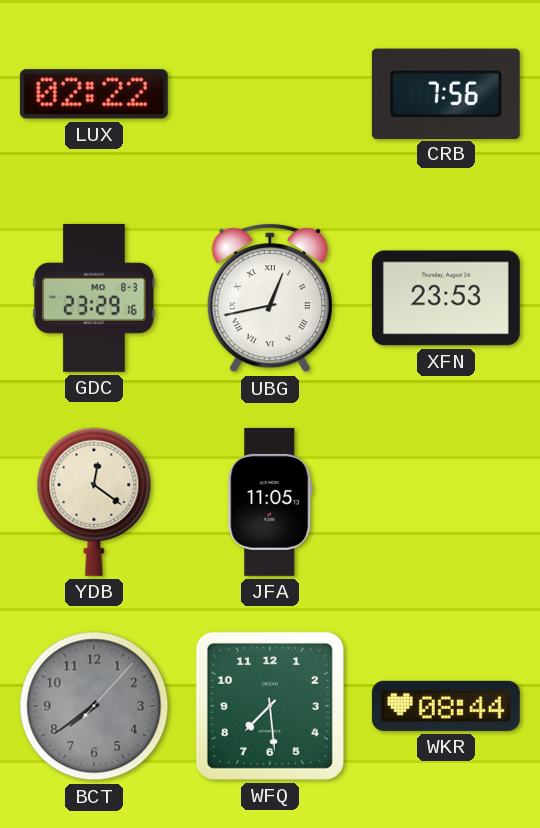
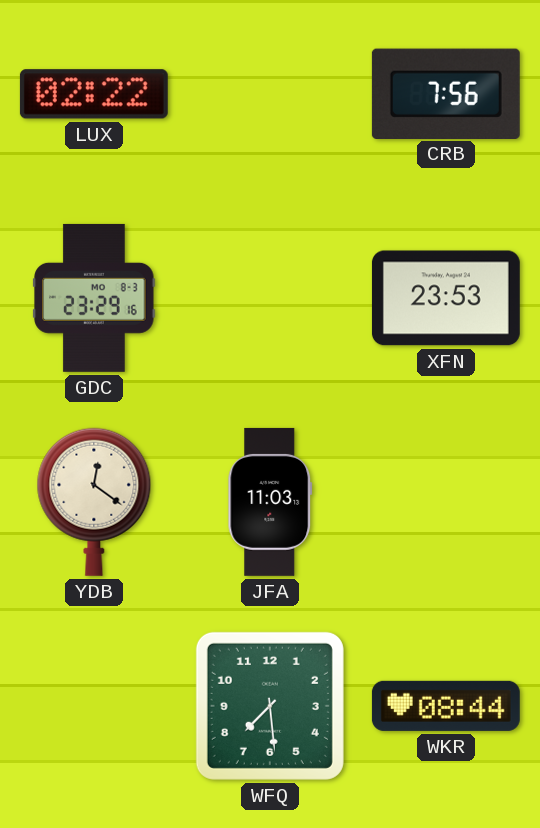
UBG: 12:43 -> none
JFA: 11:05 -> 11:03
BCT: 7:39 -> none
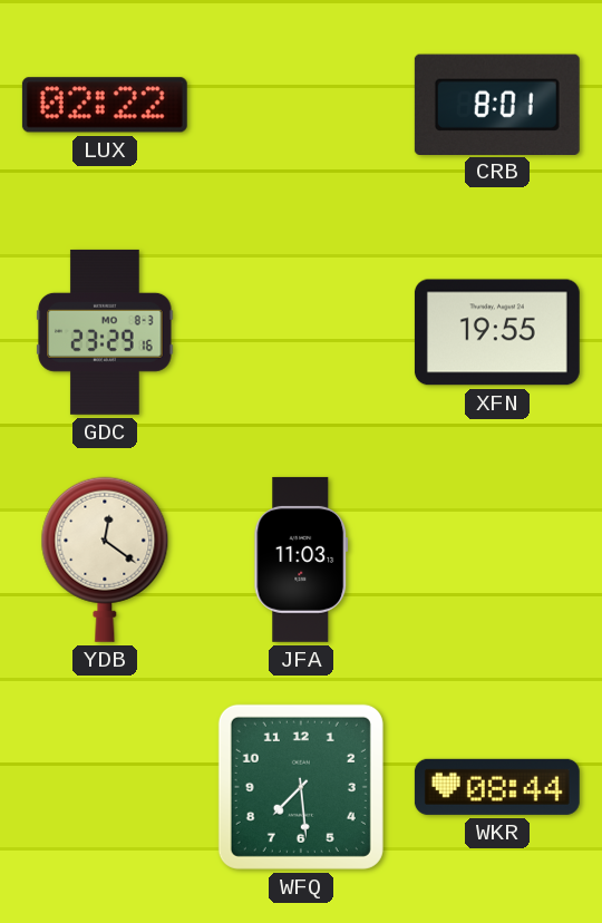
CRB: 7:56 -> 8:01
XFN: 23:53 -> 19:55
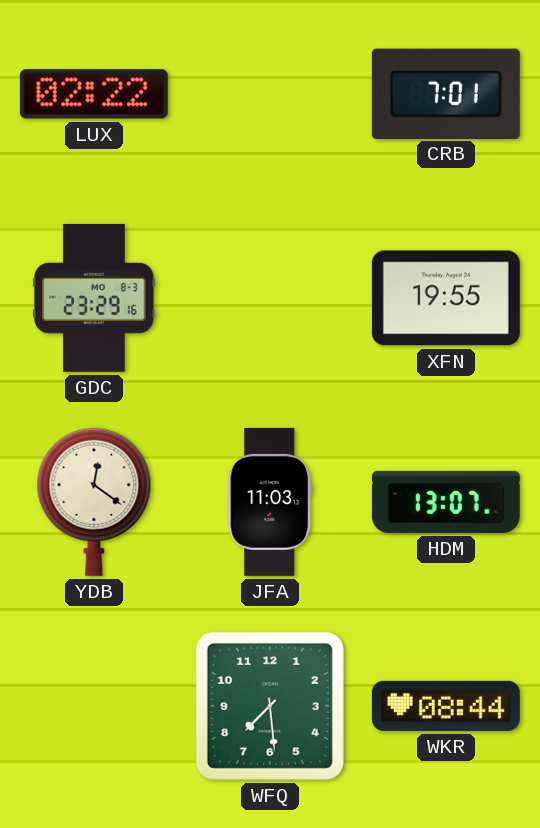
CRB: 8:01 -> 7:01
HDM: none -> 13:07
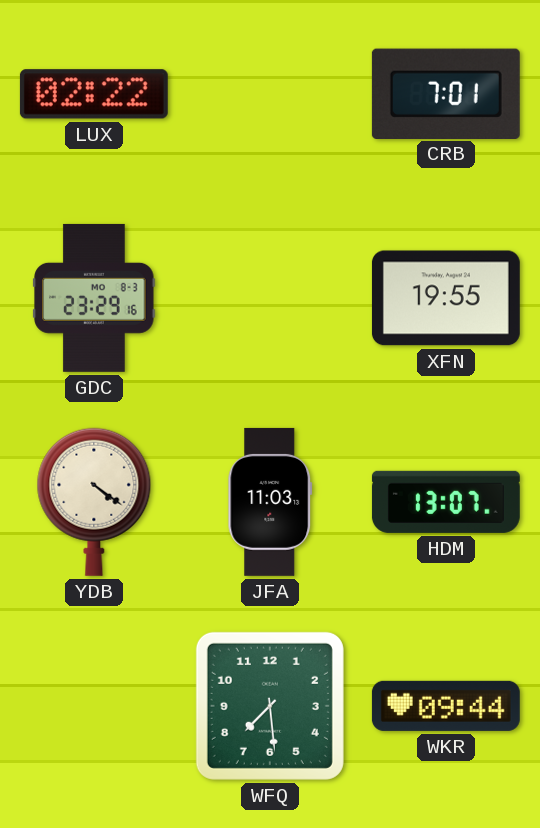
YDB: 12:21 -> 4:21
WKR: 08:44 -> 09:44
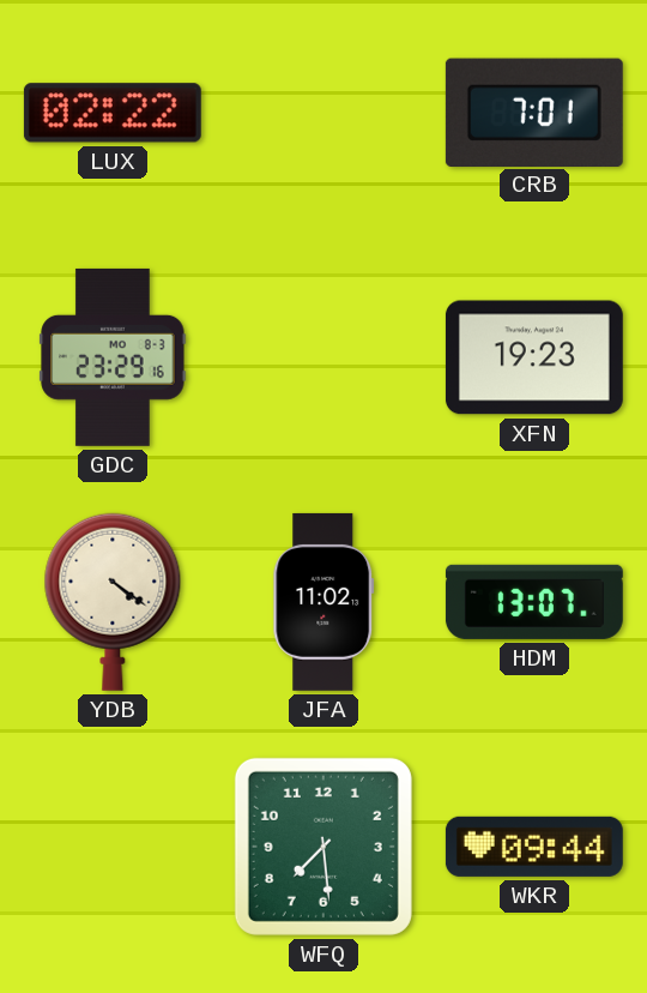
XFN: 19:55 -> 19:23
JFA: 11:03 -> 11:02
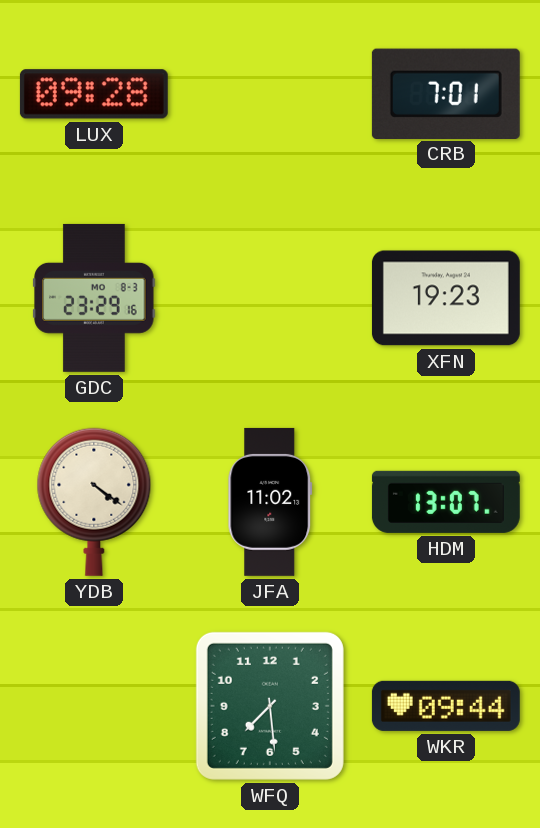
LUX: 02:22 -> 09:28
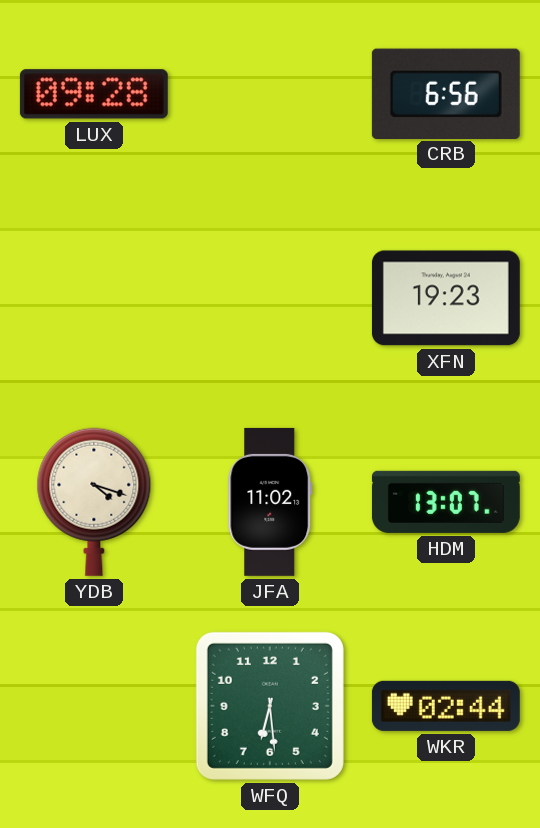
CRB: 7:01 -> 6:56
GDC: 23:29 -> none
YDB: 4:21 -> 4:18
WFQ: 7:29 -> 6:29
WKR: 09:44 -> 02:44
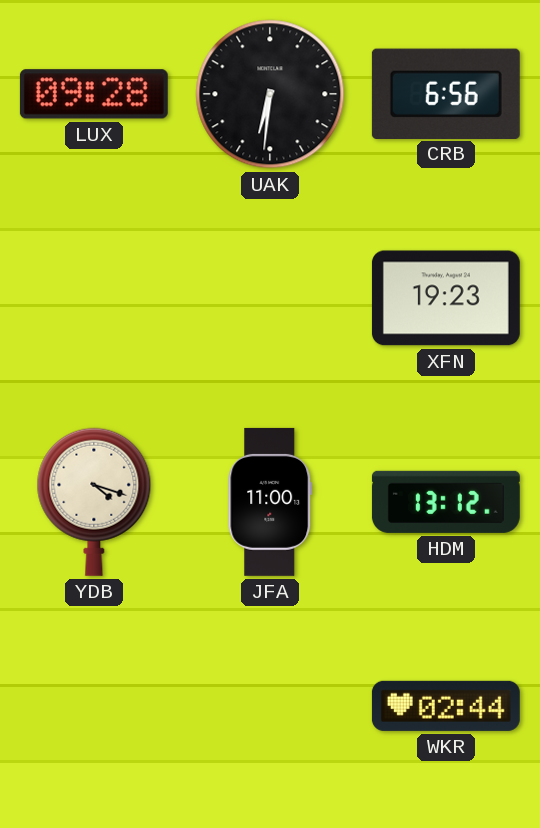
UAK: none -> 6:31
JFA: 11:02 -> 11:00
HDM: 13:07 -> 13:12
WFQ: 6:29 -> none
